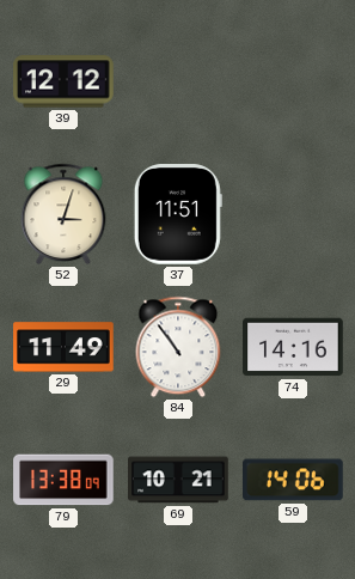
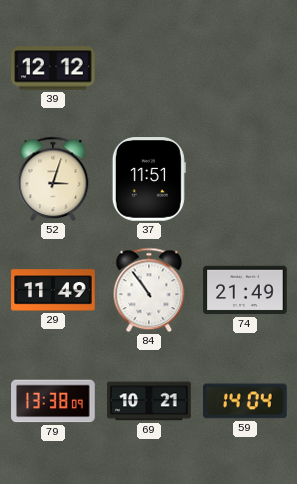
74: 14:16 -> 21:49
59: 14:06 -> 14:04
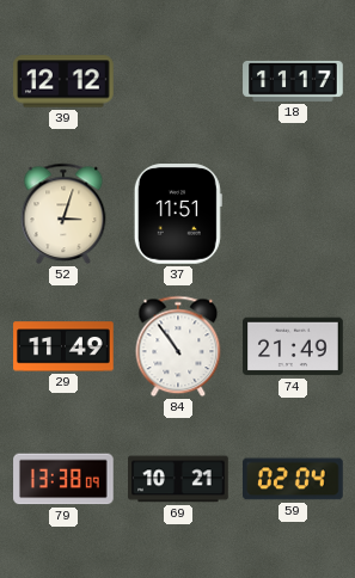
18: none -> 11:17
59: 14:04 -> 02:04
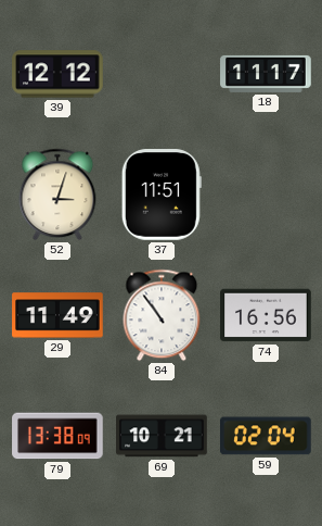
74: 21:49 -> 16:56
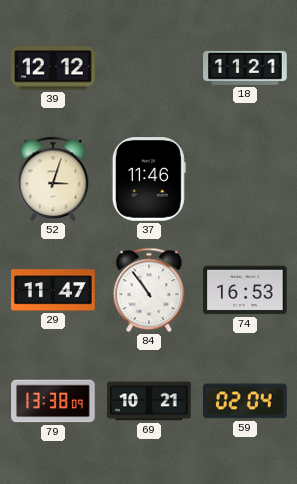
18: 11:17 -> 11:21
37: 11:51 -> 11:46
29: 11:49 -> 11:47
74: 16:56 -> 16:53
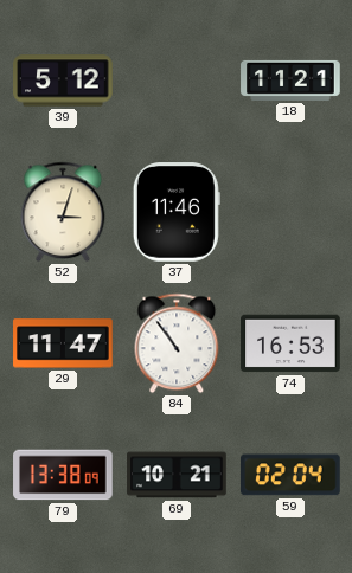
39: 12:12 -> 5:12
